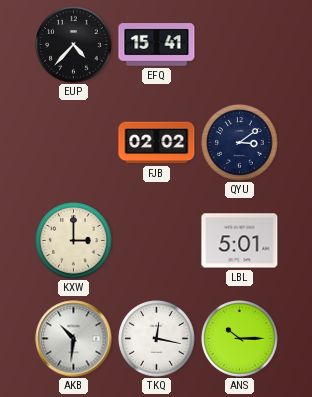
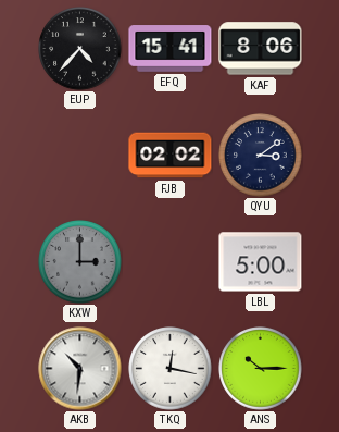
KAF: none -> 8:06
KXW dial: cream -> grey
LBL: 5:01 -> 5:00
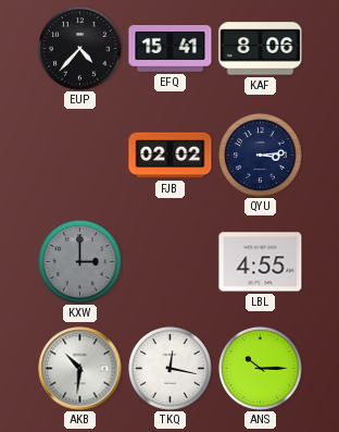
QYU: 3:09 -> 3:14
LBL: 5:00 -> 4:55
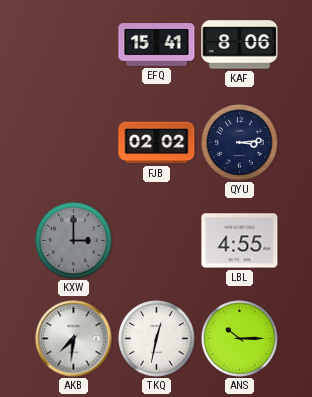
EUP: 4:37 -> none
AKB: 10:31 -> 7:31
TKQ: 12:17 -> 12:32
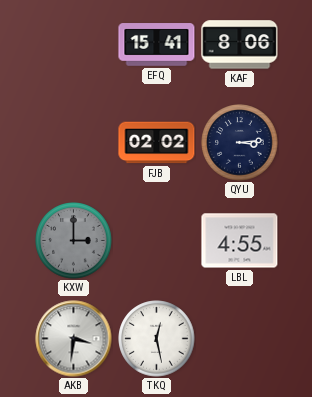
AKB: 7:31 -> 3:31
TKQ: 12:32 -> 12:28
ANS: 10:15 -> none
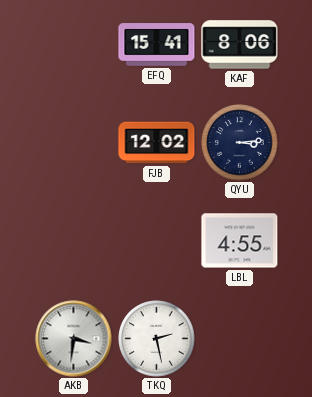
FJB: 02:02 -> 12:02
KXW: 3:00 -> none
TKQ: 12:28 -> 2:28
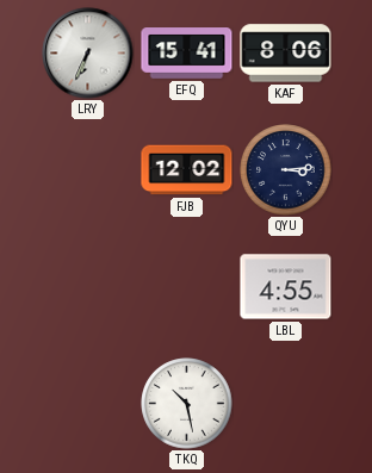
LRY: none -> 6:34
AKB: 3:31 -> none
TKQ: 2:28 -> 10:28
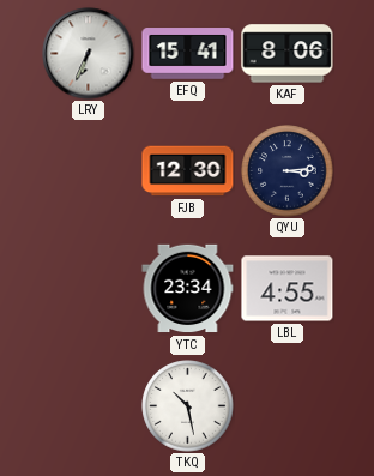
FJB: 12:02 -> 12:30
YTC: none -> 23:34
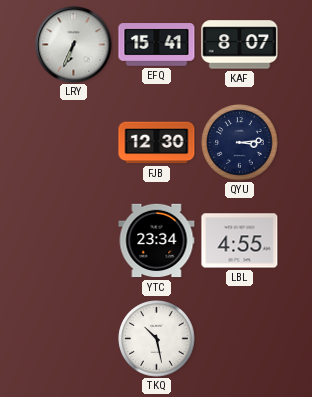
KAF: 8:06 -> 8:07
